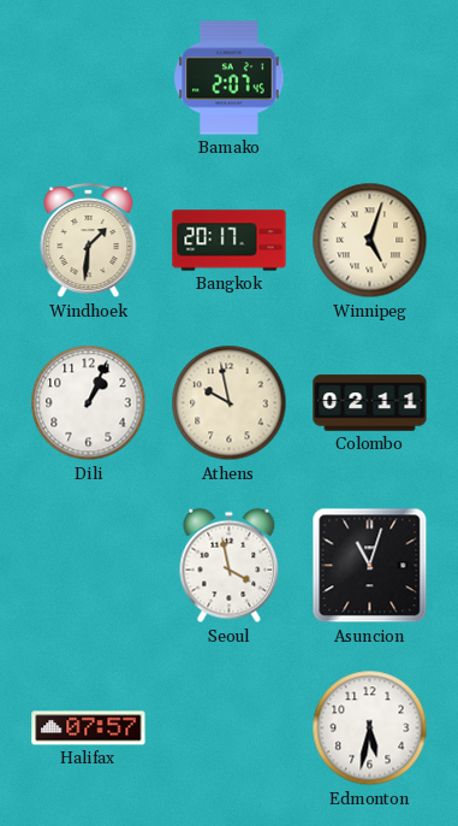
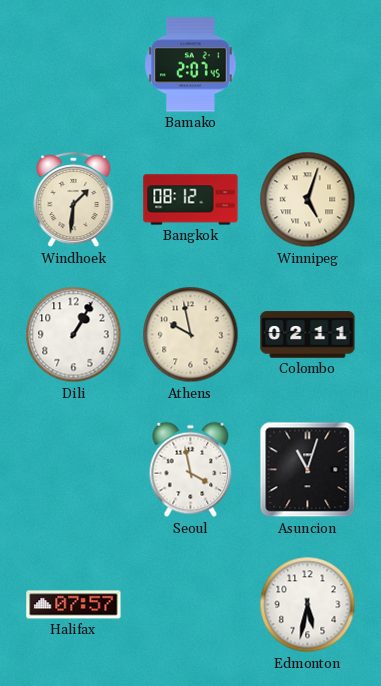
Bangkok: 20:17 -> 08:12
Dili: 1:04 -> 1:05
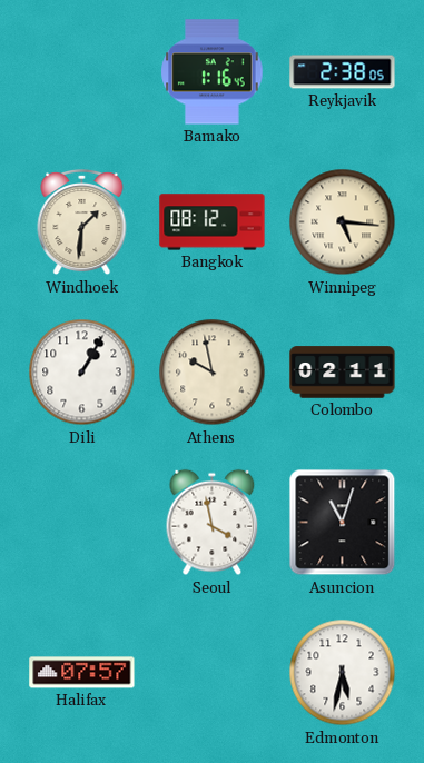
Bamako: 2:07 -> 1:16
Reykjavik: none -> 2:38
Winnipeg: 5:03 -> 5:16
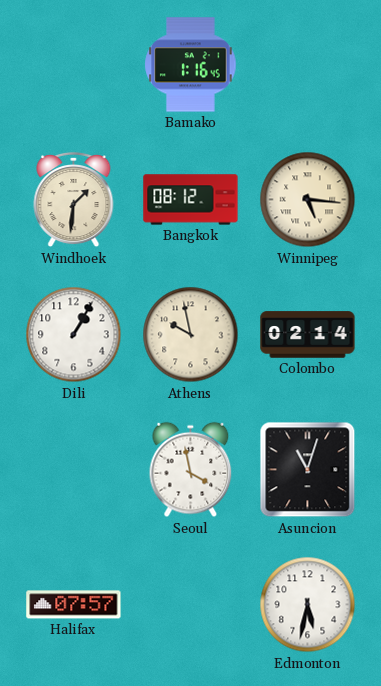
Reykjavik: 2:38 -> none
Colombo: 02:11 -> 02:14
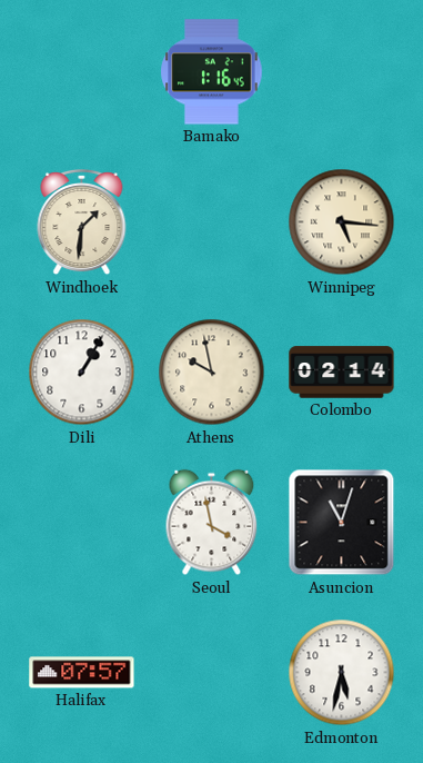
Bangkok: 08:12 -> none
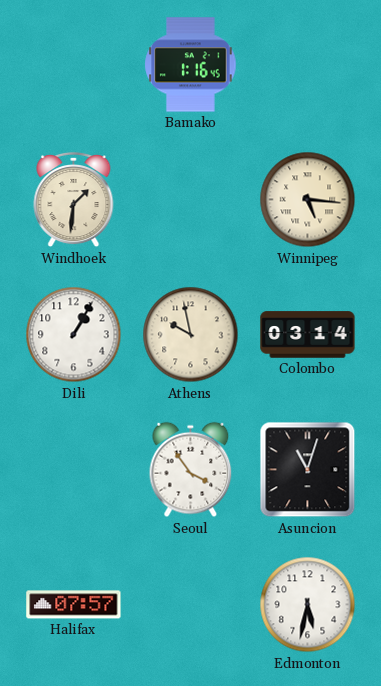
Colombo: 02:14 -> 03:14
Seoul: 3:58 -> 3:54
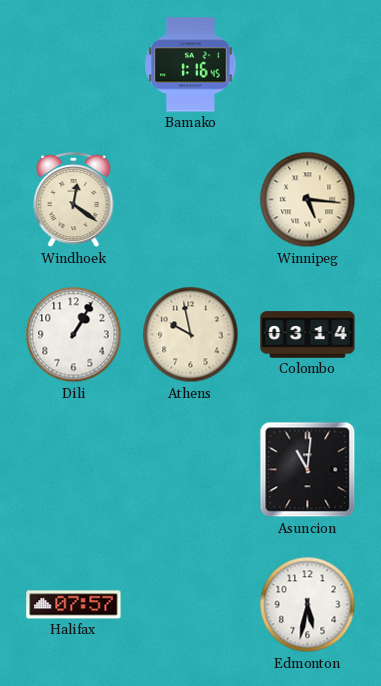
Windhoek: 1:31 -> 12:21
Seoul: 3:54 -> none
Asuncion: 11:03 -> 11:01
